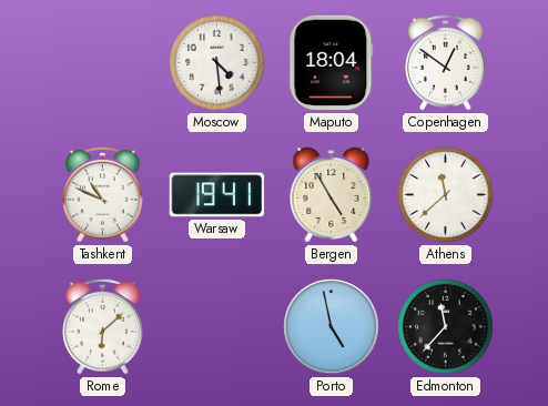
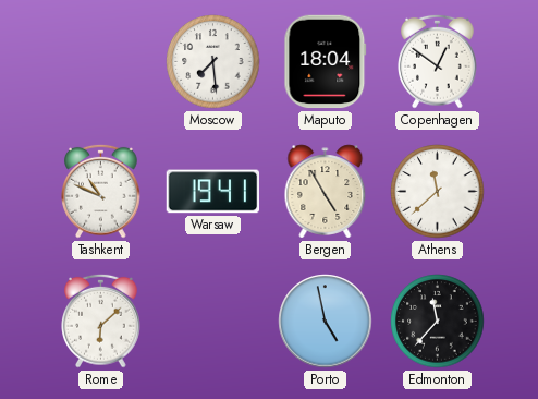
Moscow: 4:29 -> 7:29
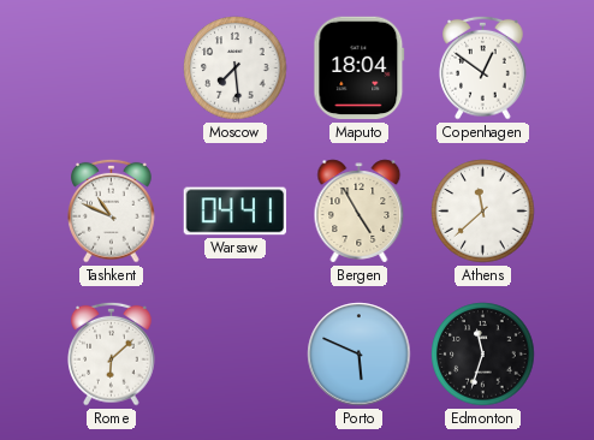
Warsaw: 19:41 -> 04:41
Porto: 4:58 -> 5:49
Edmonton: 11:37 -> 11:33
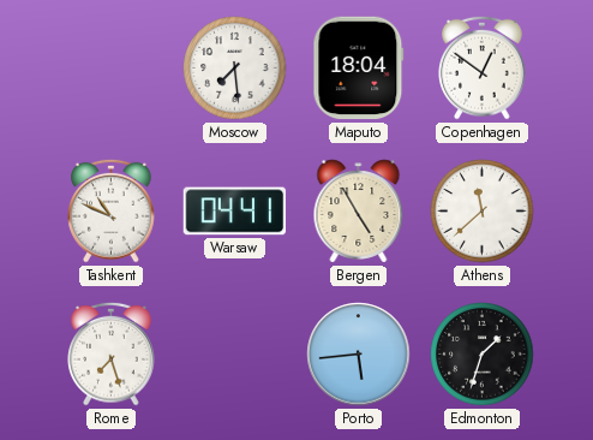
Rome: 6:08 -> 7:27
Porto: 5:49 -> 5:44
Edmonton: 11:33 -> 1:33
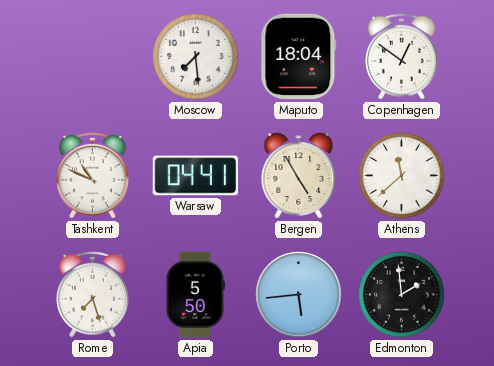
Apia: none -> 5:50
Edmonton: 1:33 -> 1:59
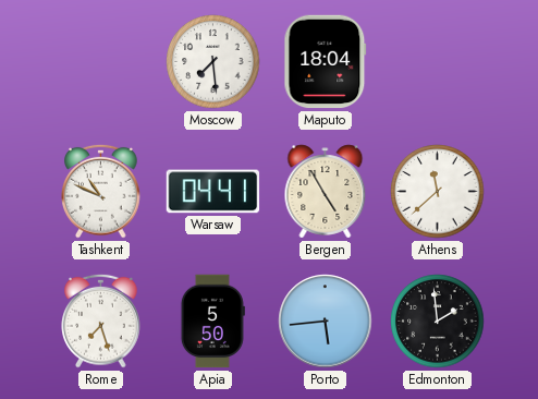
Copenhagen: 12:51 -> none
